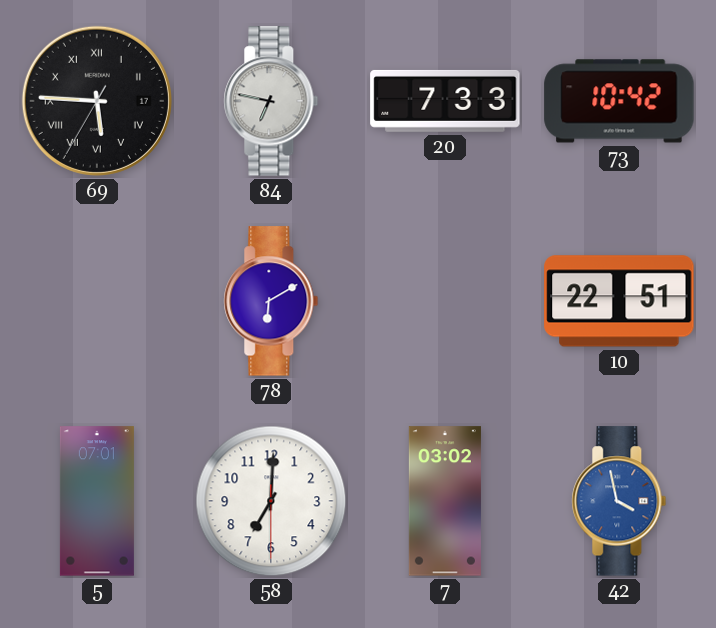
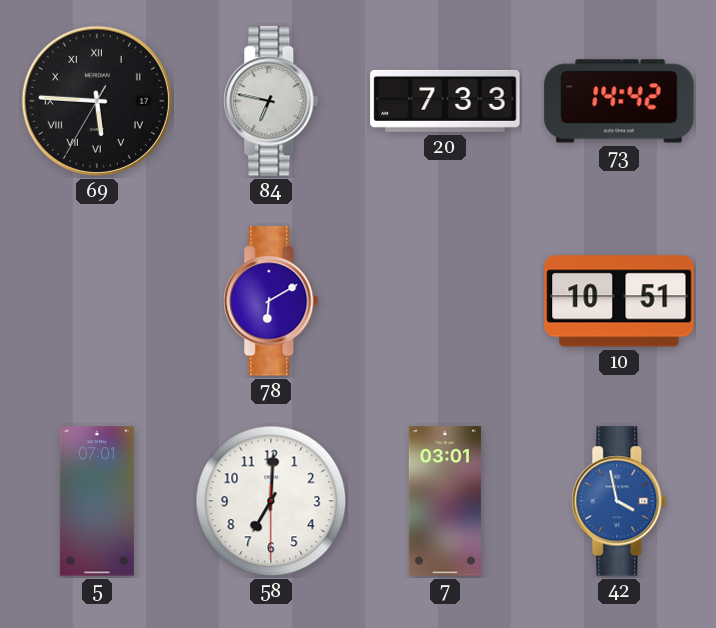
73: 10:42 -> 14:42
10: 22:51 -> 10:51
7: 03:02 -> 03:01
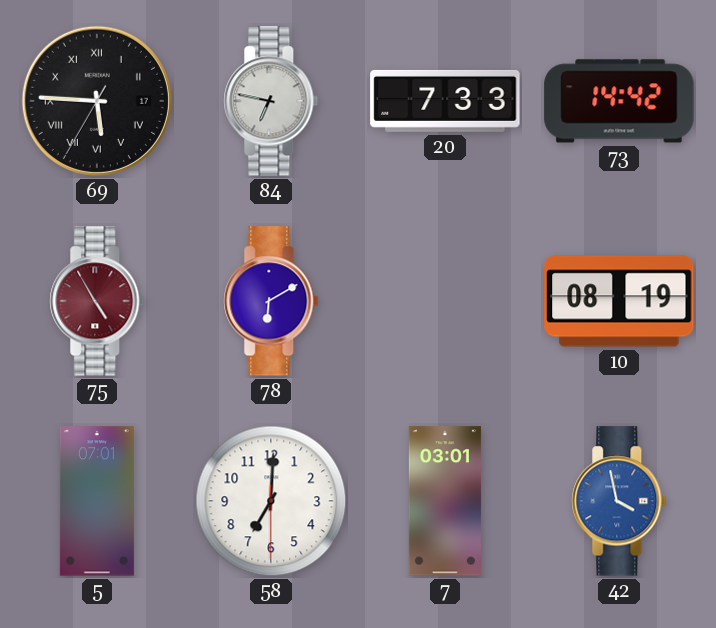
75: none -> 4:55
10: 10:51 -> 08:19
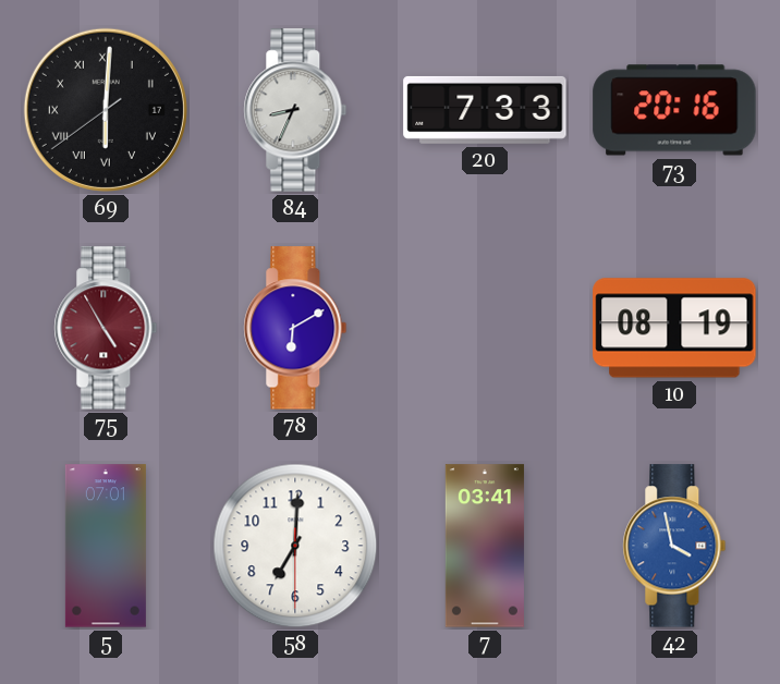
69: 5:45 -> 6:00
84: 6:47 -> 8:34
73: 14:42 -> 20:16
7: 03:01 -> 03:41
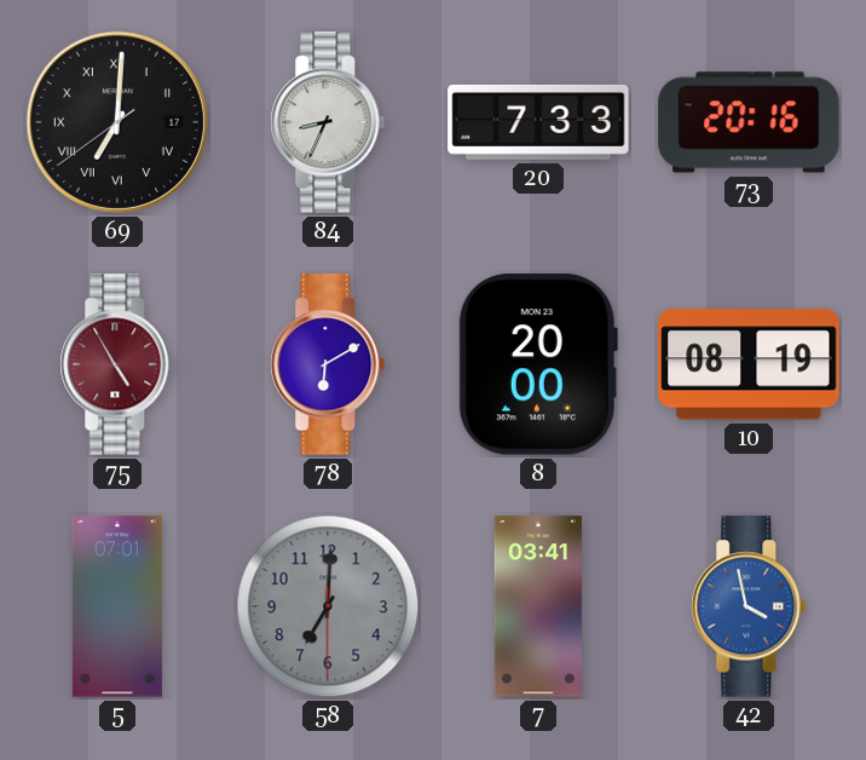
69: 6:00 -> 7:00
8: none -> 20:00
58 dial: white -> grey
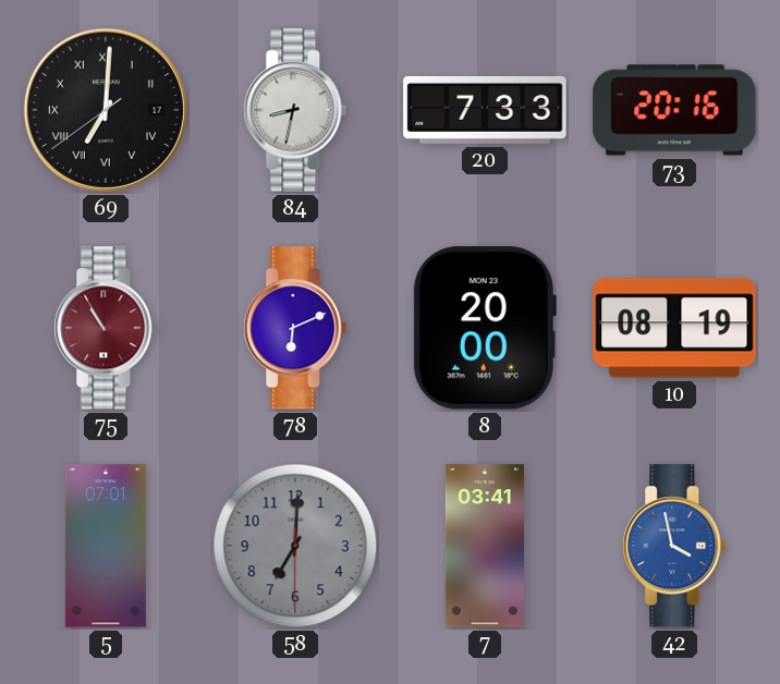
84: 8:34 -> 8:32
75: 4:55 -> 10:55
78: 6:10 -> 6:11
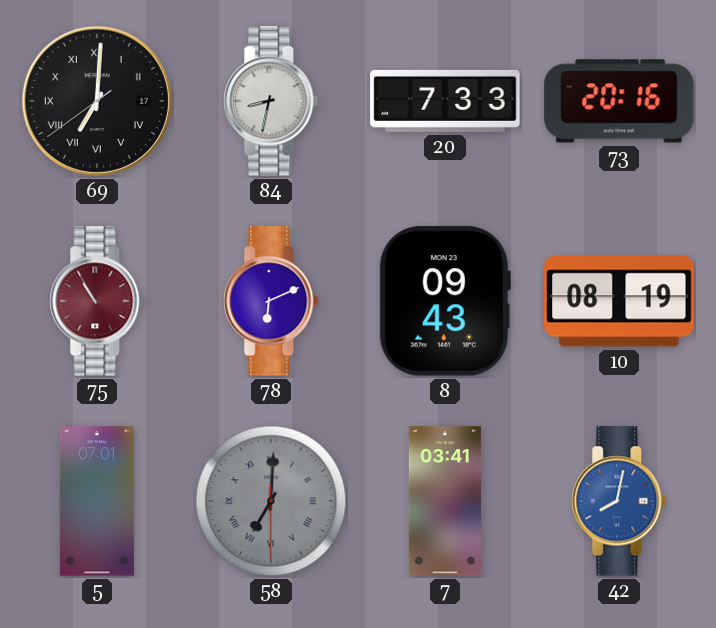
8: 20:00 -> 09:43
58 numerals: Arabic -> Roman
42: 3:58 -> 8:02
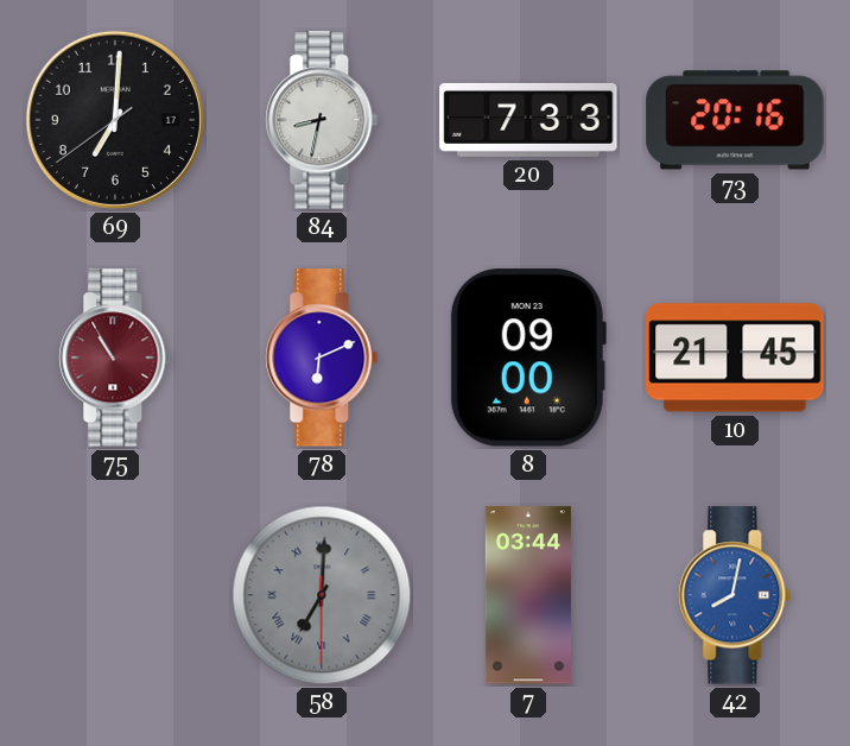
69 numerals: Roman -> Arabic
8: 09:43 -> 09:00
10: 08:19 -> 21:45
5: 07:01 -> none
7: 03:41 -> 03:44
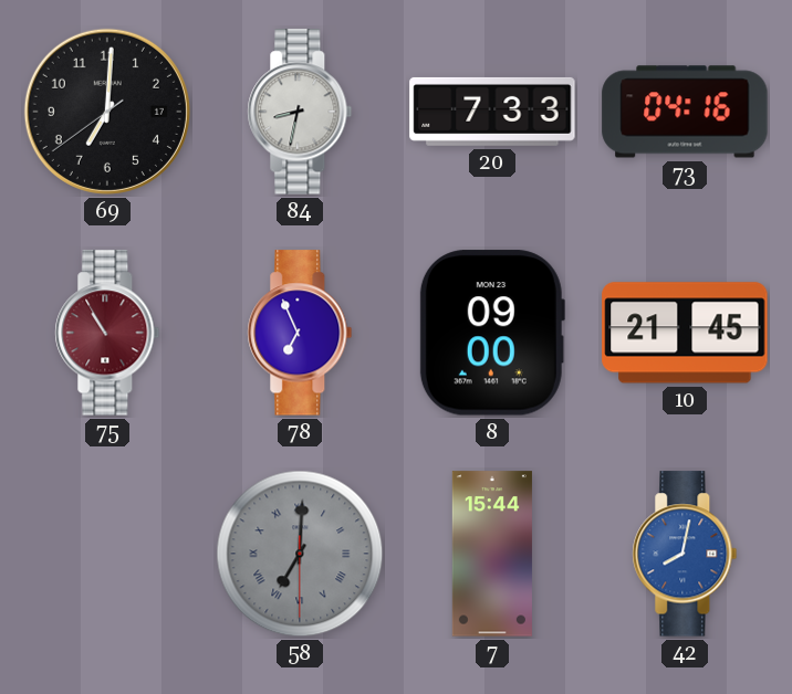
73: 20:16 -> 04:16
78: 6:11 -> 6:56
7: 03:44 -> 15:44
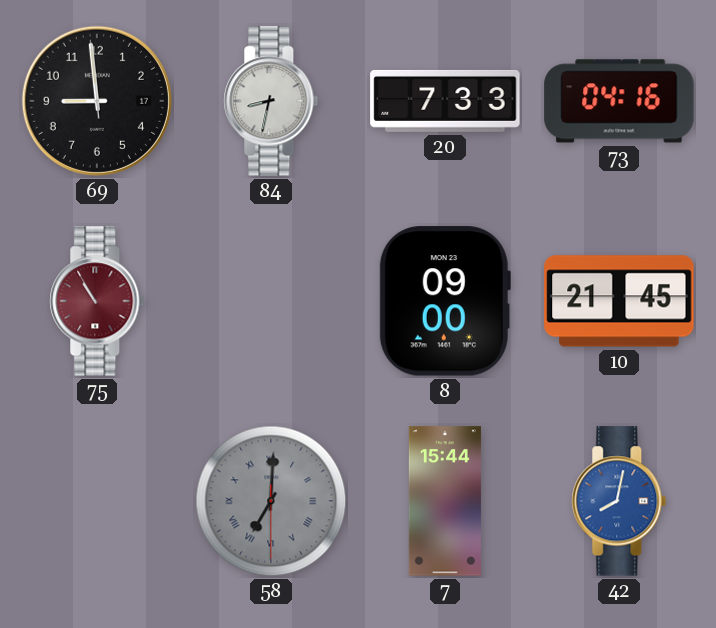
69: 7:00 -> 8:58
78: 6:56 -> none
